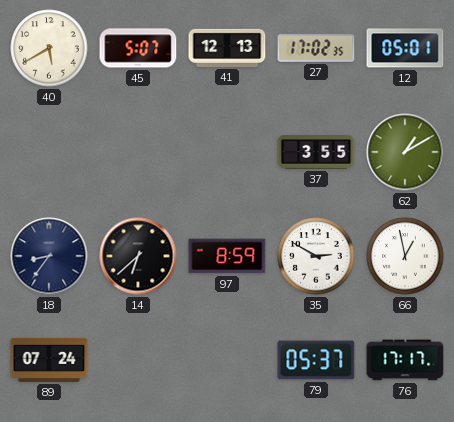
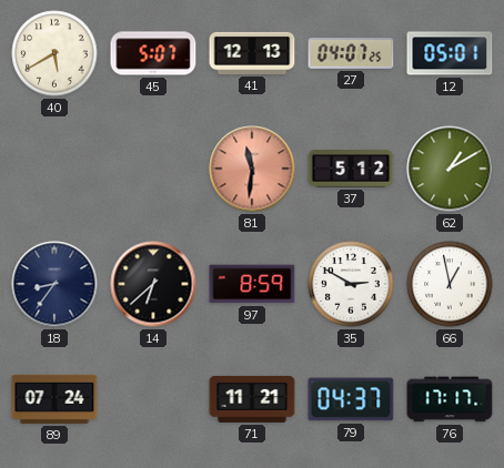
27: 17:02 -> 04:07
81: none -> 11:31
37: 3:55 -> 5:12
71: none -> 11:21
79: 05:37 -> 04:37
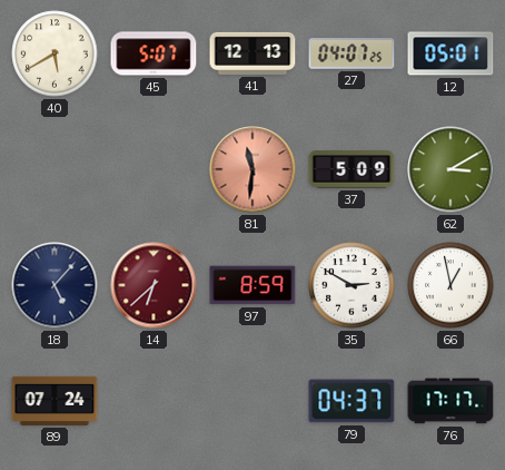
37: 5:12 -> 5:09
62: 1:10 -> 3:10
18: 8:36 -> 5:07
14 dial: black -> burgundy
71: 11:21 -> none
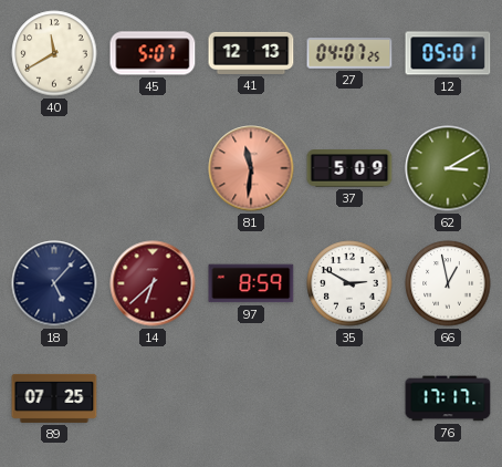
40: 5:40 -> 11:40
89: 07:24 -> 07:25
79: 04:37 -> none
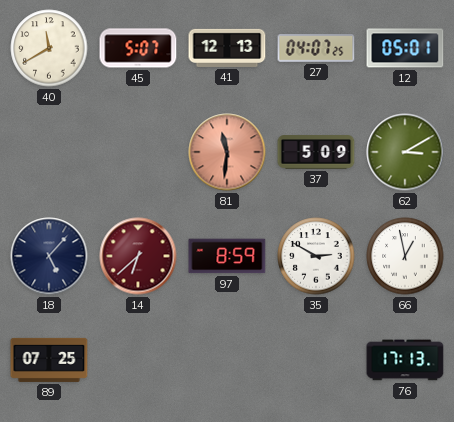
76: 17:17 -> 17:13
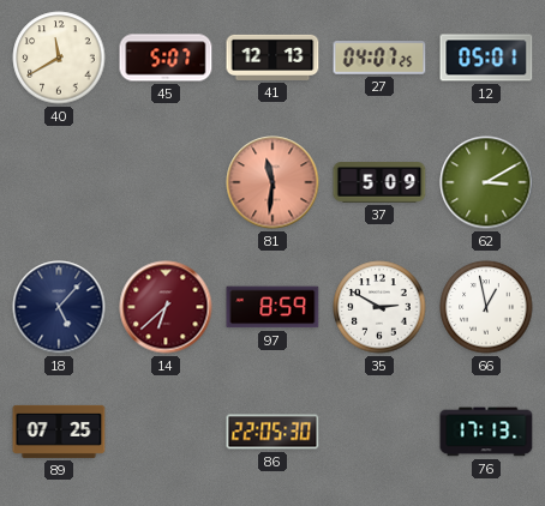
86: none -> 22:05
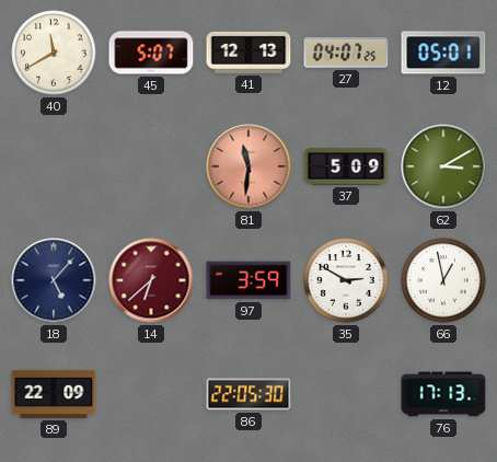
97: 8:59 -> 3:59
89: 07:25 -> 22:09
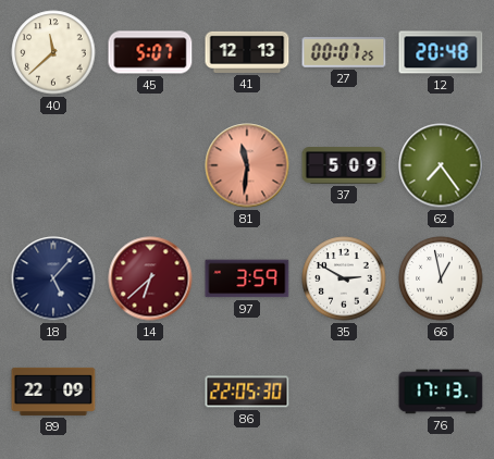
40: 11:40 -> 11:38
27: 04:07 -> 00:07
12: 05:01 -> 20:48
62: 3:10 -> 7:24
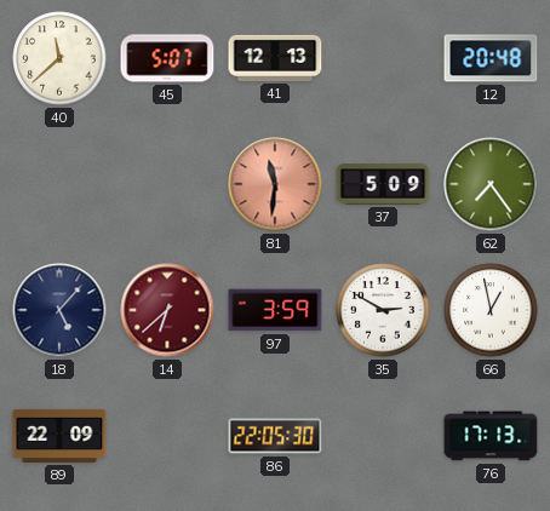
27: 00:07 -> none
